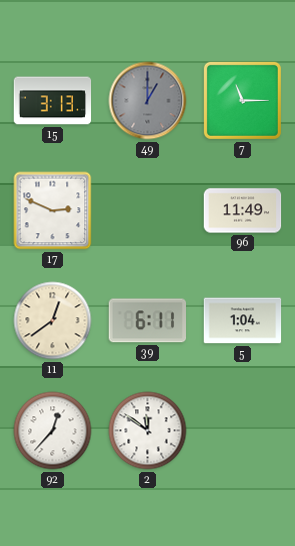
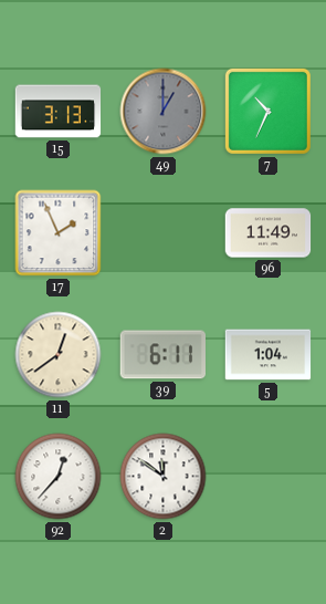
7: 11:15 -> 10:34
17: 2:49 -> 1:56
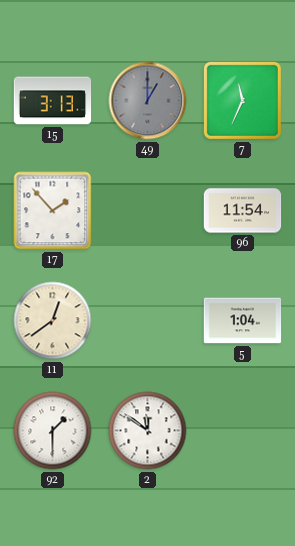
7: 10:34 -> 11:34
17: 1:56 -> 1:53
96: 11:49 -> 11:54
39: 6:11 -> none
92: 12:37 -> 1:30
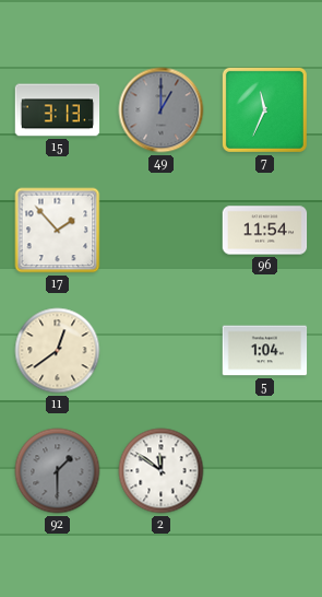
92 dial: white -> grey
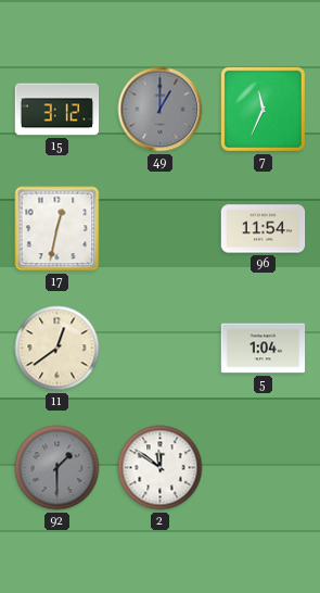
15: 3:13 -> 3:12
17: 1:53 -> 12:32
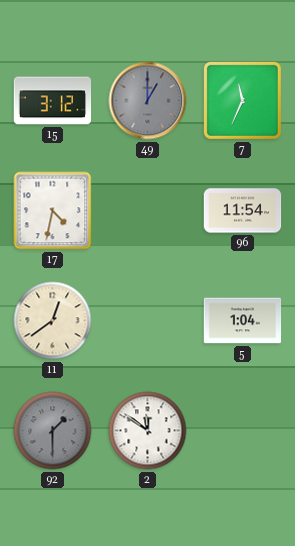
17: 12:32 -> 4:32
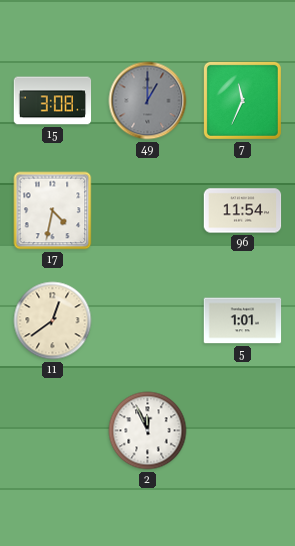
15: 3:12 -> 3:08
5: 1:04 -> 1:01
92: 1:30 -> none
2: 11:51 -> 11:56
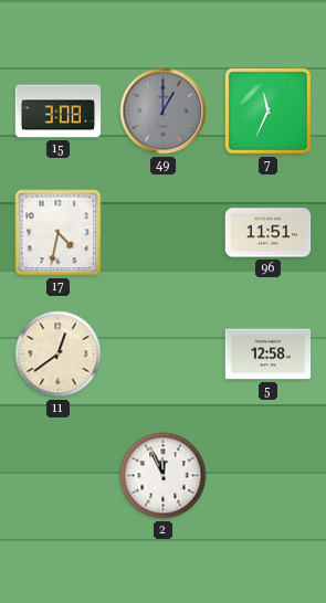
96: 11:54 -> 11:51
5: 1:01 -> 12:58
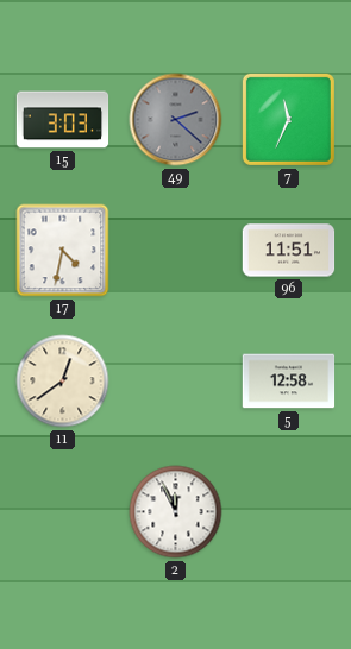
15: 3:08 -> 3:03
49: 1:00 -> 2:22
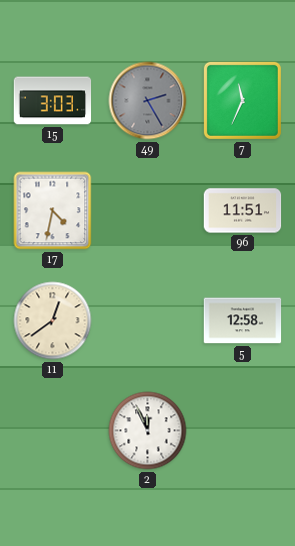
49: 2:22 -> 2:25
